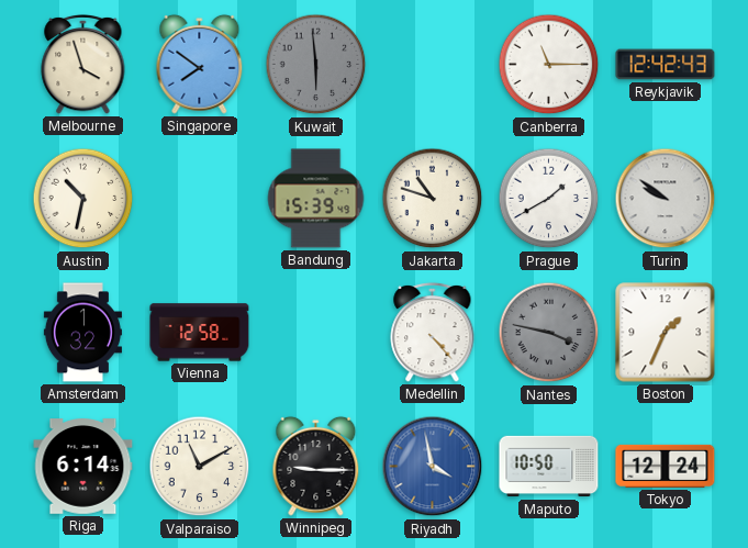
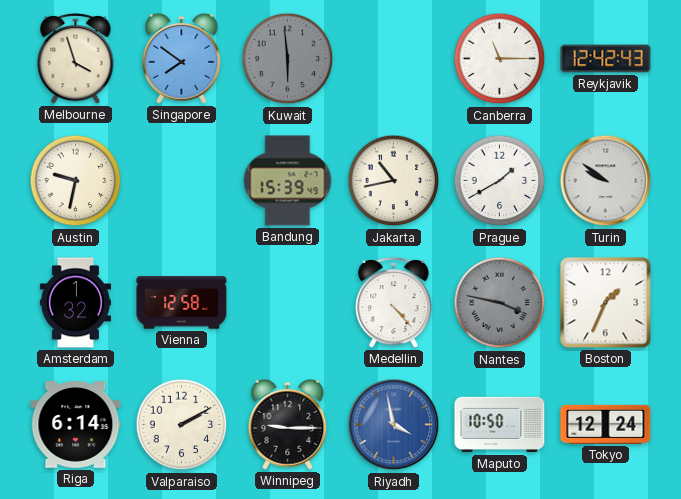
Austin: 10:32 -> 9:32
Jakarta: 10:48 -> 10:43
Valparaiso: 11:10 -> 2:10
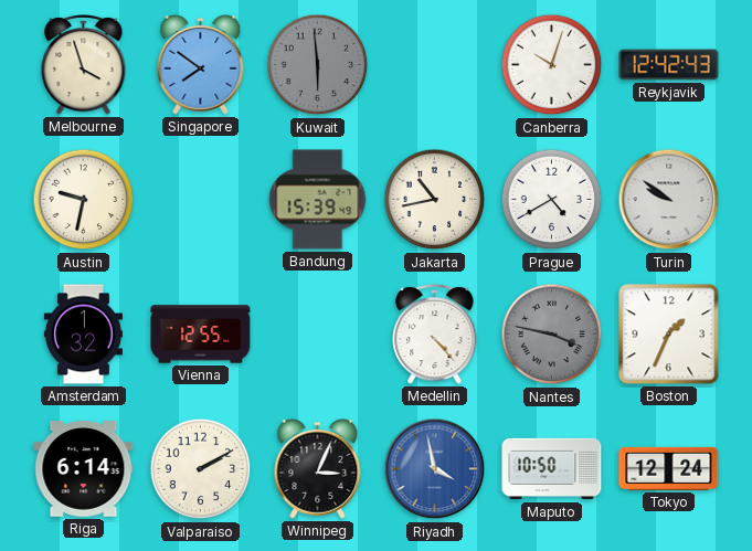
Canberra: 11:15 -> 10:03
Prague: 1:40 -> 4:40
Vienna: 12:58 -> 12:55
Winnipeg: 9:15 -> 3:04
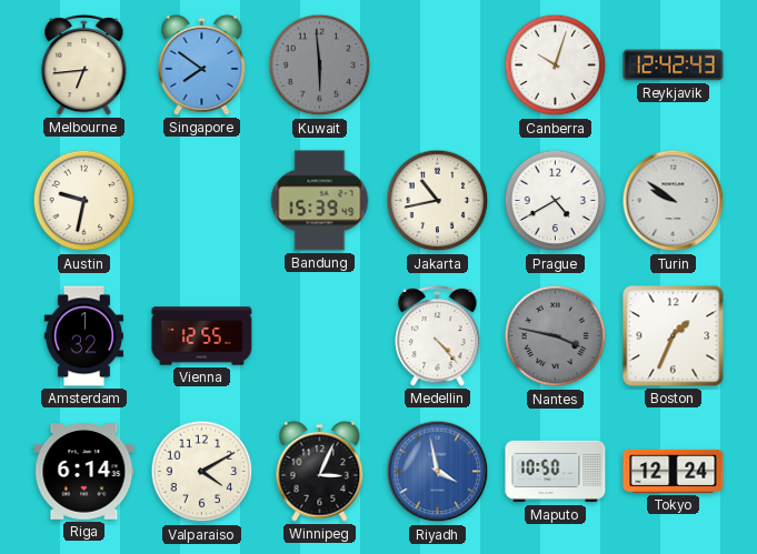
Melbourne: 3:57 -> 6:44
Valparaiso: 2:10 -> 4:10
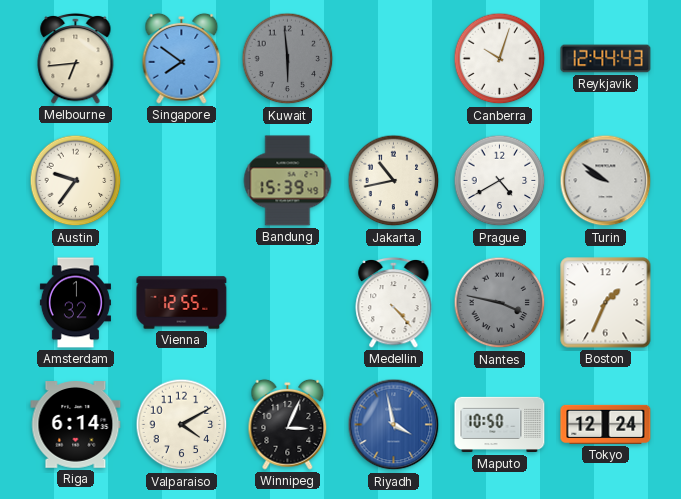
Reykjavik: 12:42 -> 12:44
Austin: 9:32 -> 9:36
